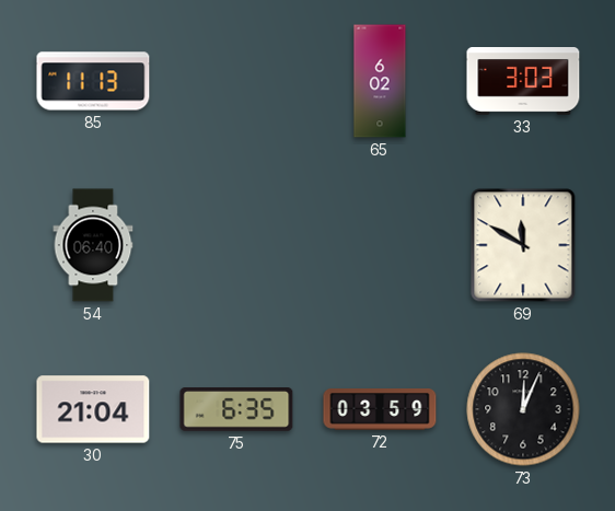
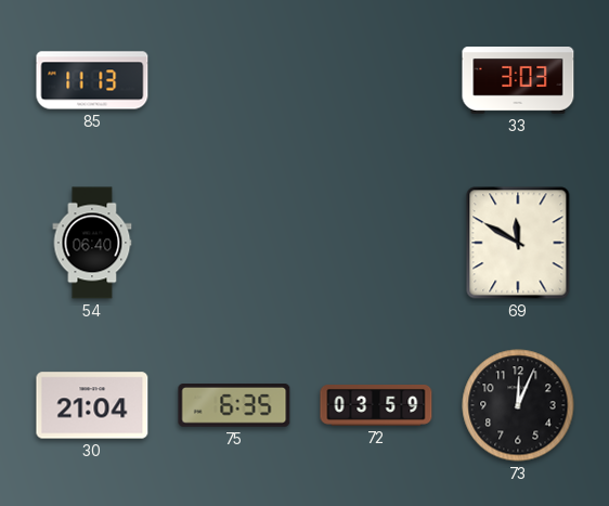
65: 6:02 -> none
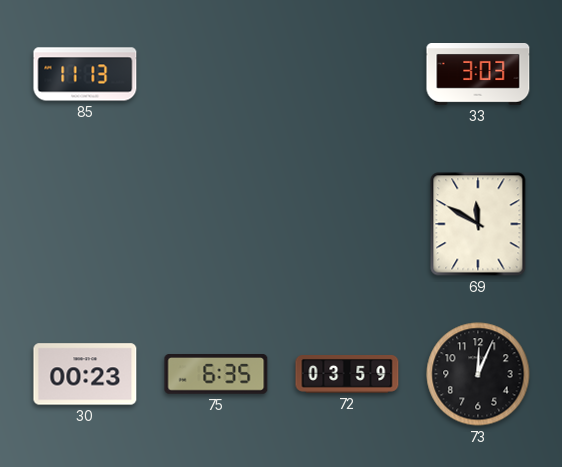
54: 06:40 -> none
30: 21:04 -> 00:23
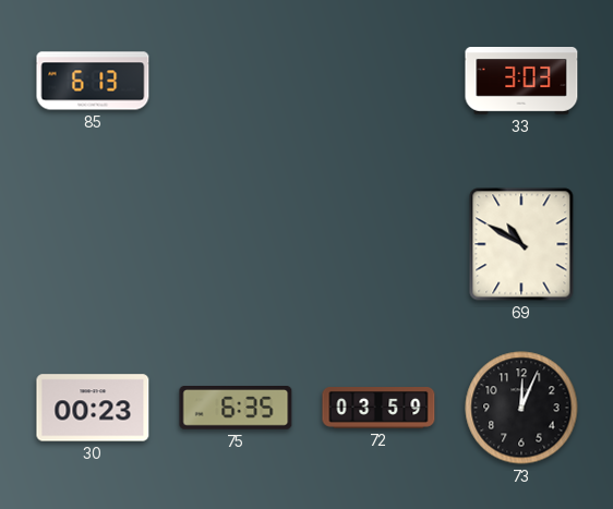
85: 11:13 -> 6:13
69: 11:50 -> 10:50
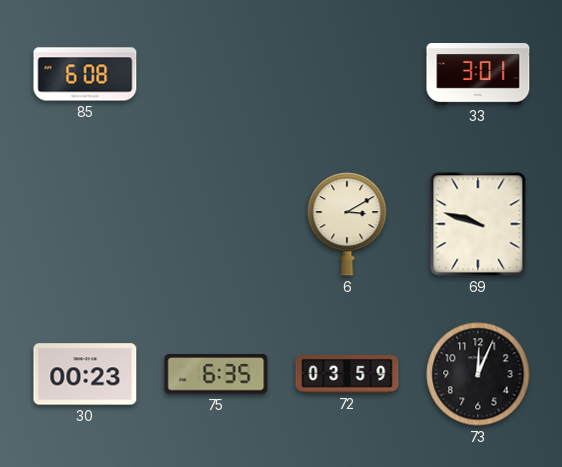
85: 6:13 -> 6:08
33: 3:03 -> 3:01
6: none -> 3:10
69: 10:50 -> 9:48
